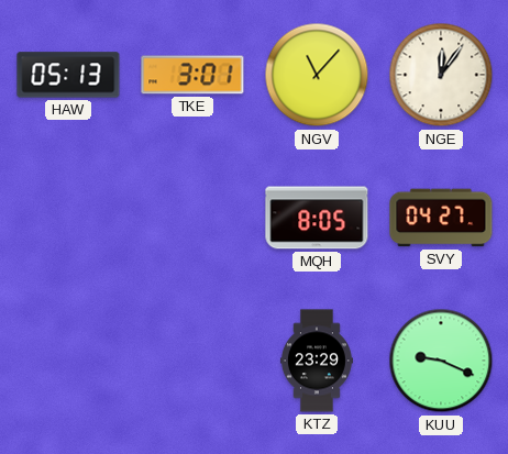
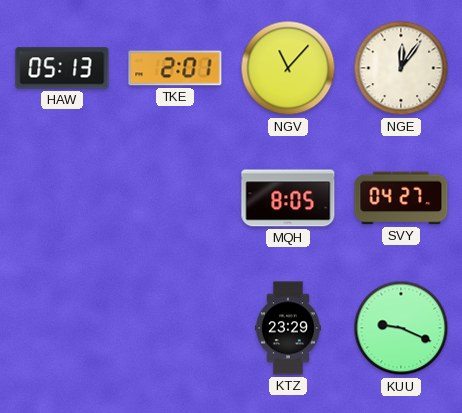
TKE: 3:01 -> 2:01
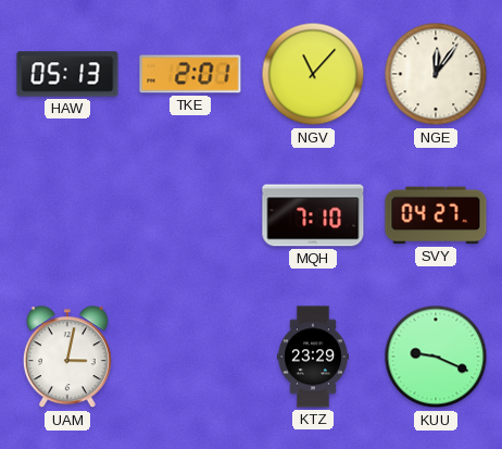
MQH: 8:05 -> 7:10
UAM: none -> 3:02
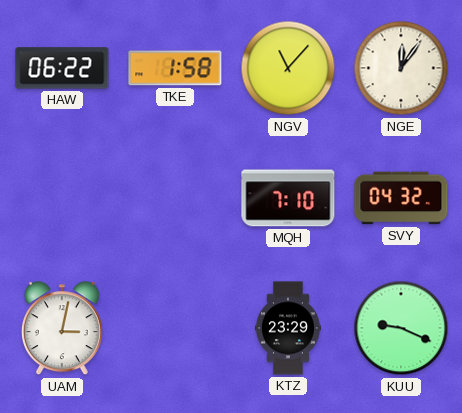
HAW: 05:13 -> 06:22
TKE: 2:01 -> 1:58
SVY: 04:27 -> 04:32
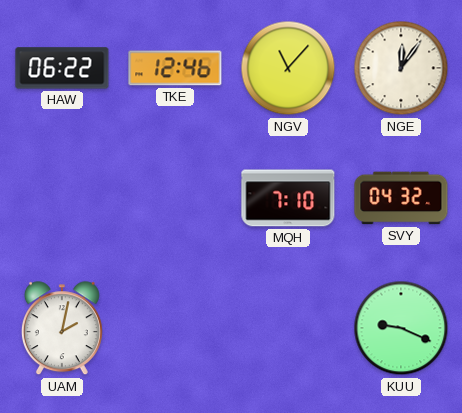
TKE: 1:58 -> 12:46
UAM: 3:02 -> 2:02
KTZ: 23:29 -> none
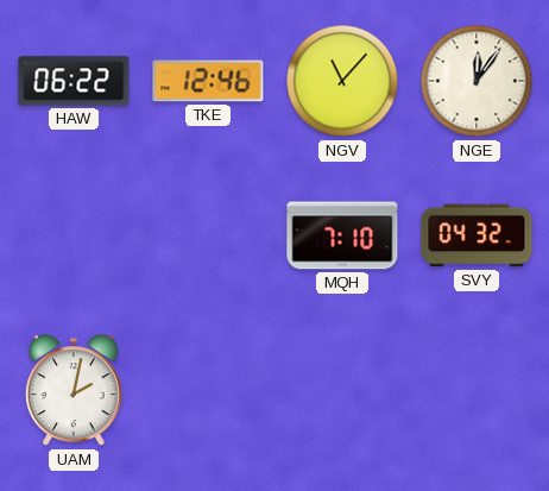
KUU: 9:19 -> none
